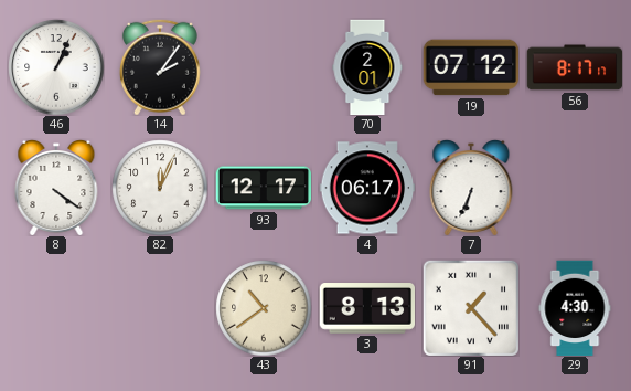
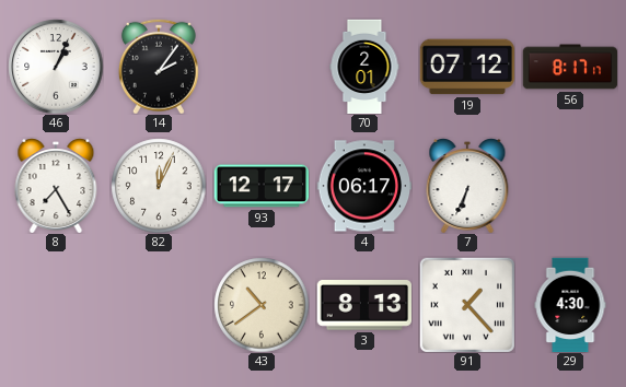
8: 4:21 -> 7:25
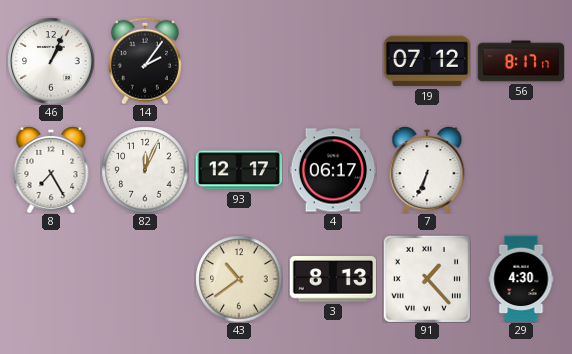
70: 2:01 -> none
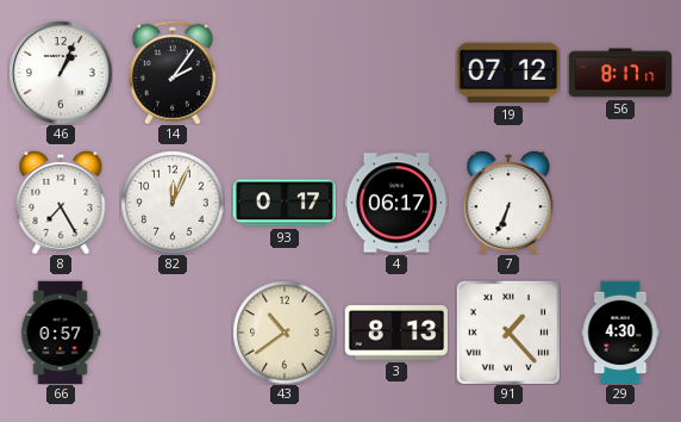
93: 12:17 -> 0:17
66: none -> 0:57
